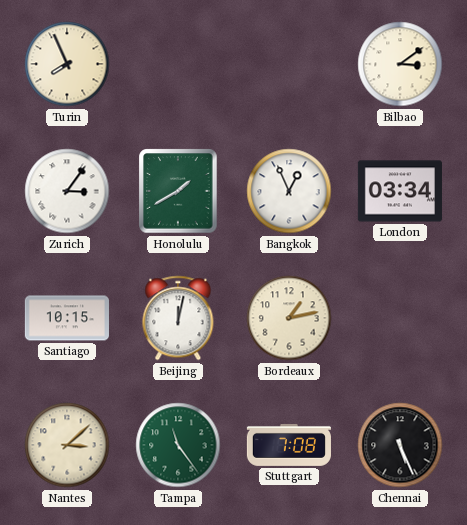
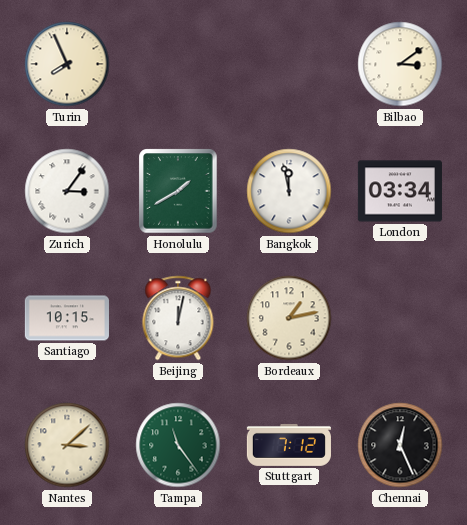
Bangkok: 12:56 -> 11:58
Stuttgart: 7:08 -> 7:12
Chennai: 5:26 -> 12:26
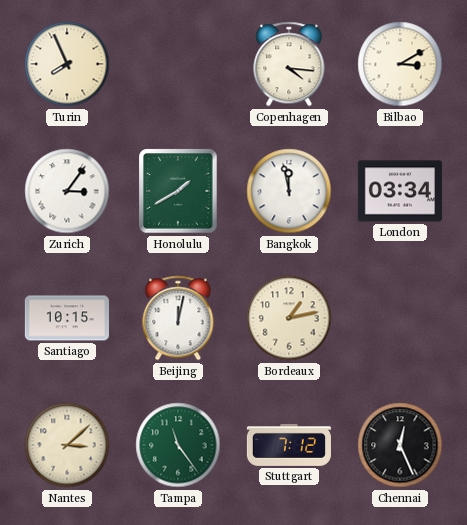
Copenhagen: none -> 4:16
Bilbao: 3:09 -> 3:10
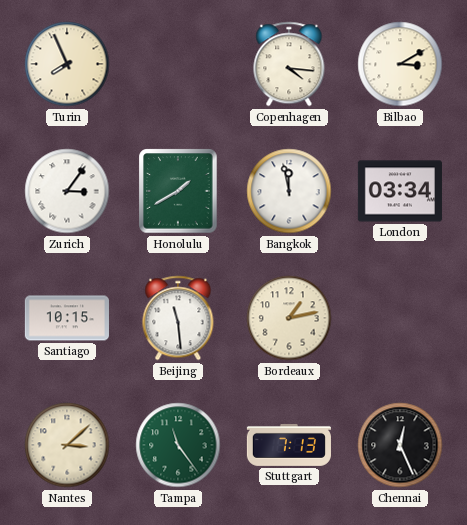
Beijing: 12:02 -> 11:29
Stuttgart: 7:12 -> 7:13
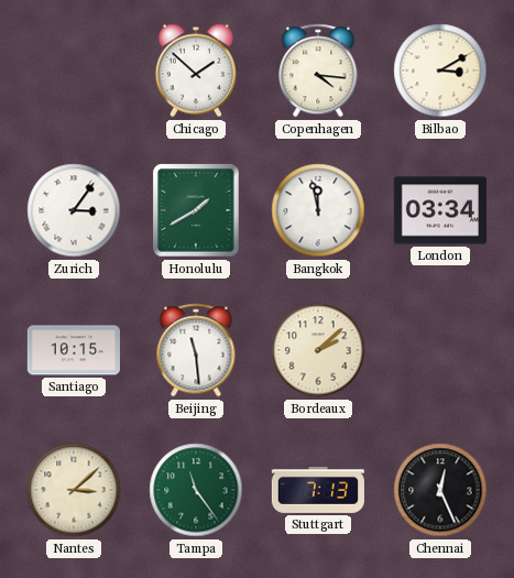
Turin: 7:56 -> none
Chicago: none -> 1:52
Bordeaux: 1:13 -> 2:08
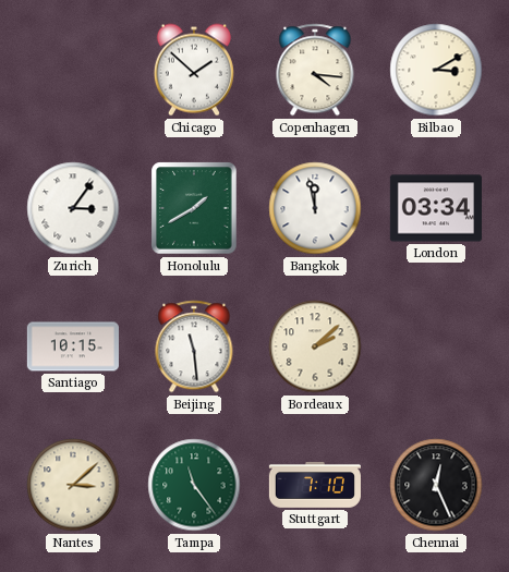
Stuttgart: 7:13 -> 7:10
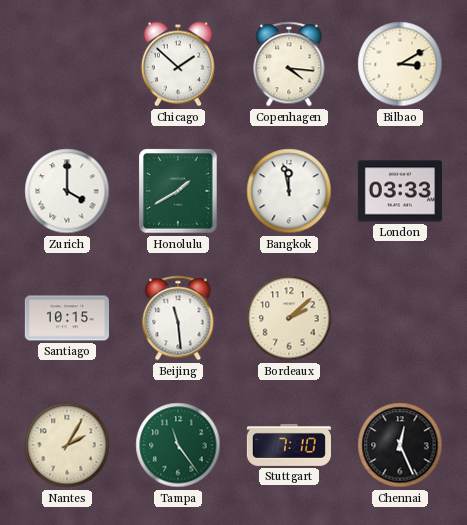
Zurich: 3:06 -> 4:00
London: 03:34 -> 03:33
Nantes: 3:08 -> 2:05
